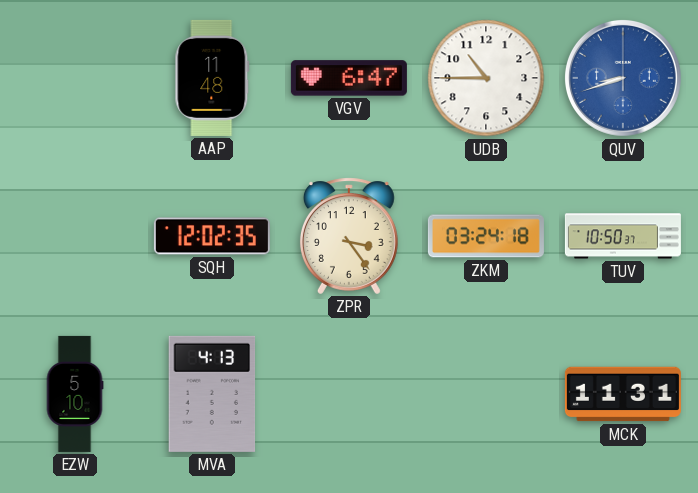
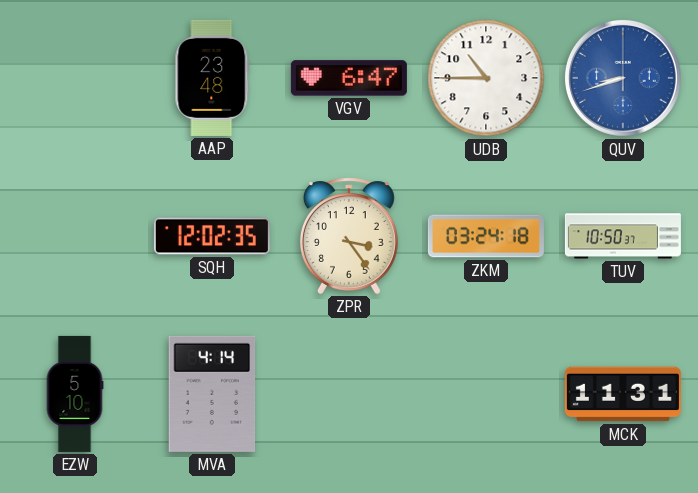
AAP: 11:48 -> 23:48
MVA: 4:13 -> 4:14
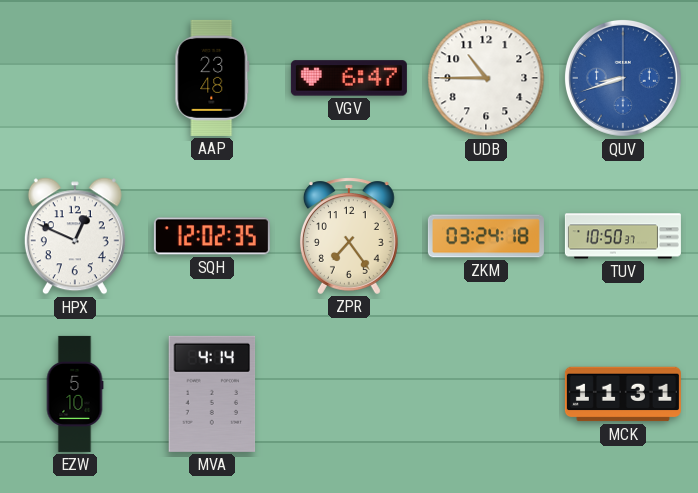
HPX: none -> 12:49
ZPR: 3:24 -> 7:24
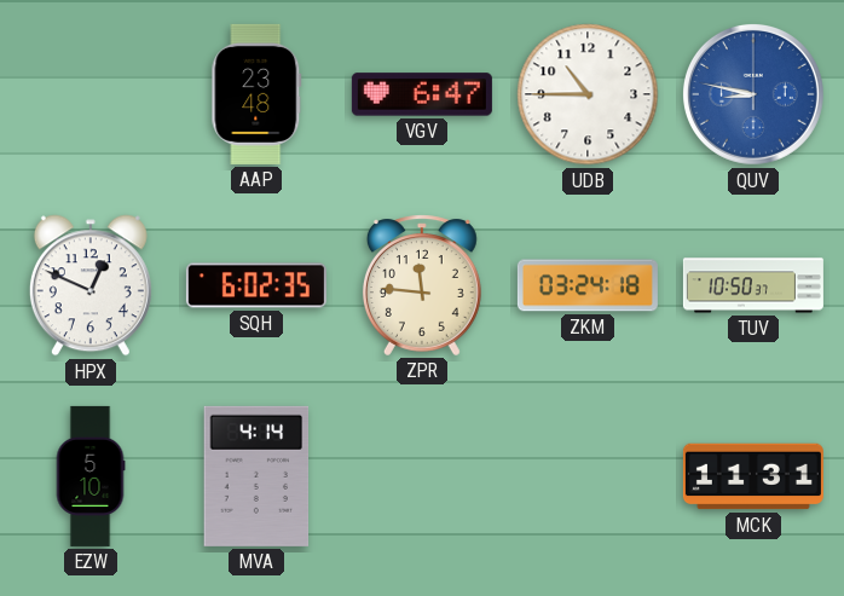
QUV: 8:42 -> 8:47
SQH: 12:02 -> 6:02
ZPR: 7:24 -> 11:46
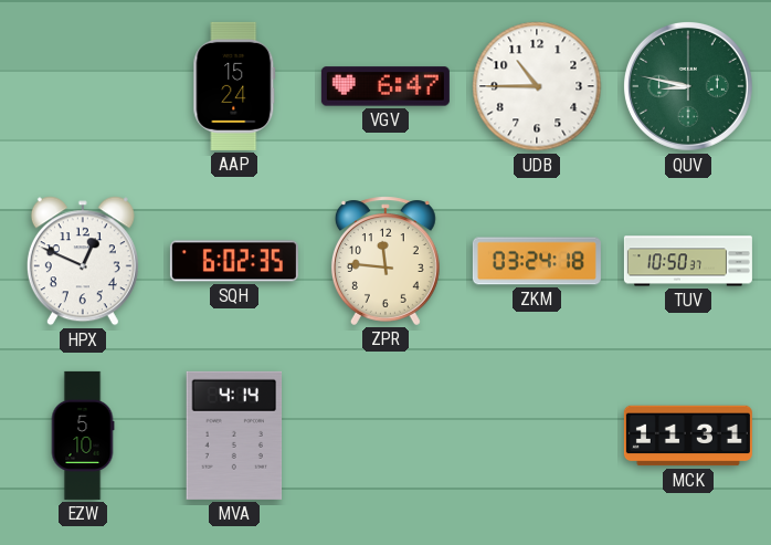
AAP: 23:48 -> 15:24
QUV dial: blue -> green
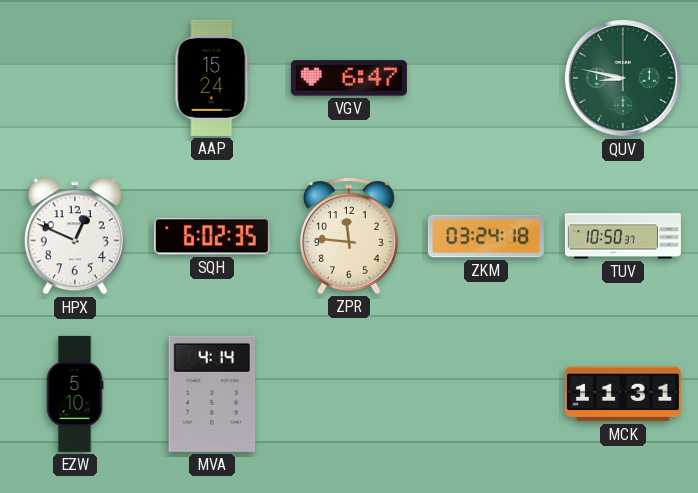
UDB: 10:45 -> none
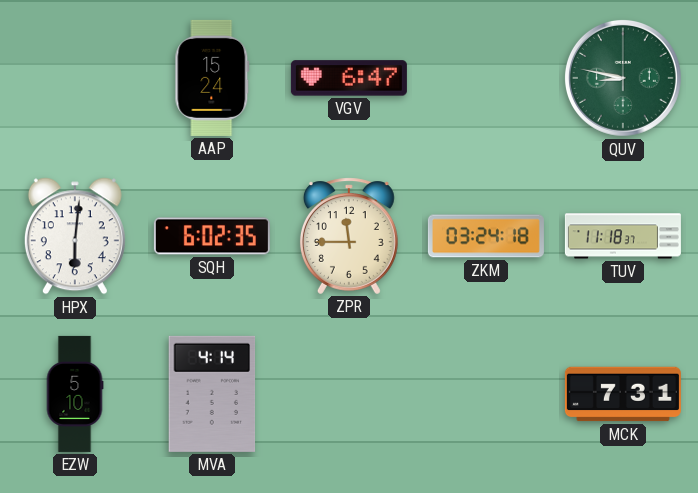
HPX: 12:49 -> 6:01
ZPR: 11:46 -> 11:45
TUV: 10:50 -> 11:18
MCK: 11:31 -> 7:31
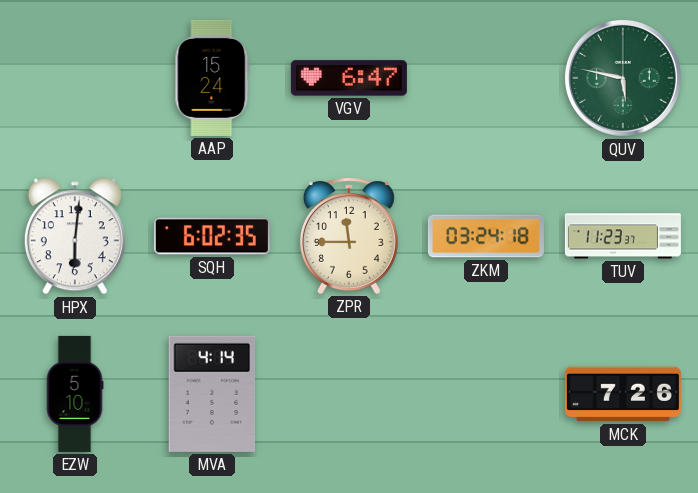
QUV: 8:47 -> 5:47
TUV: 11:18 -> 11:23
MCK: 7:31 -> 7:26
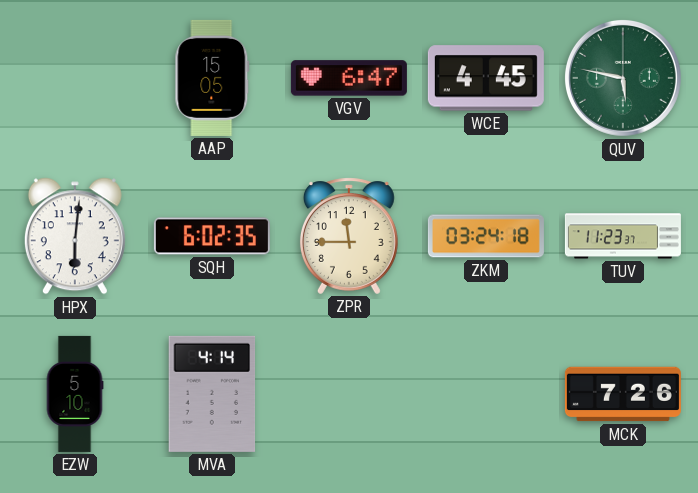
AAP: 15:24 -> 15:05
WCE: none -> 4:45
